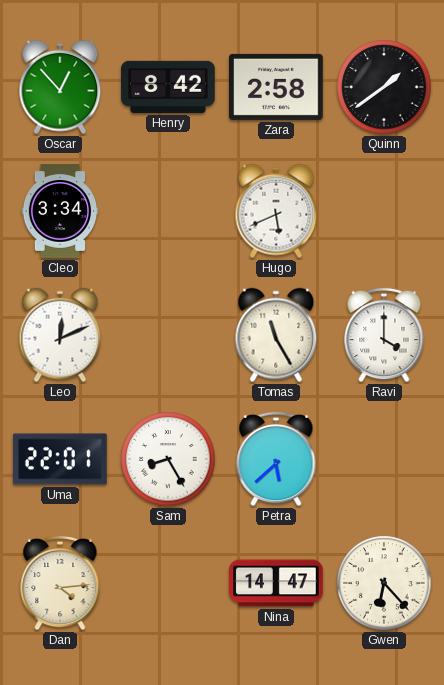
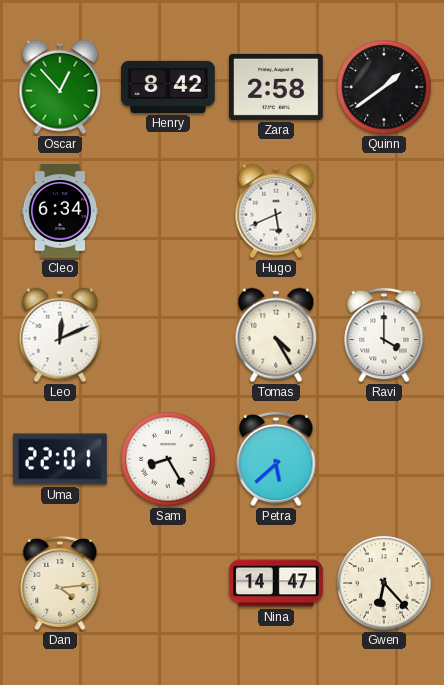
Cleo: 3:34 -> 6:34
Tomas: 11:25 -> 4:25
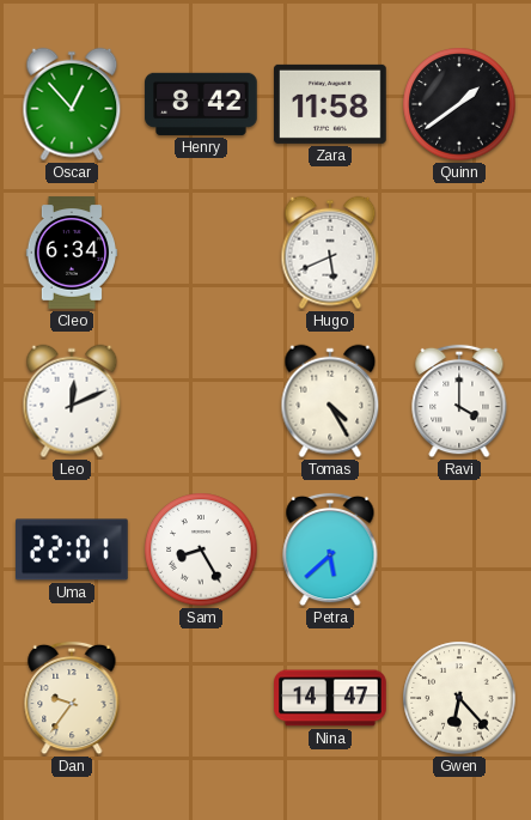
Zara: 2:58 -> 11:58
Dan: 4:14 -> 9:36
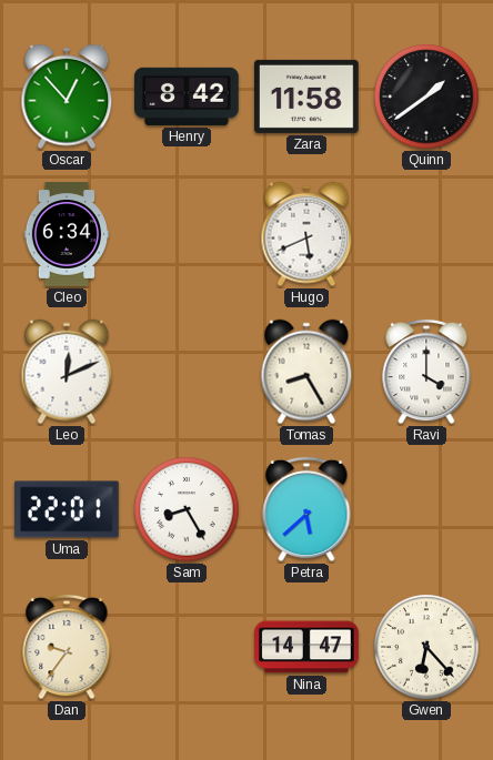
Tomas: 4:25 -> 8:25
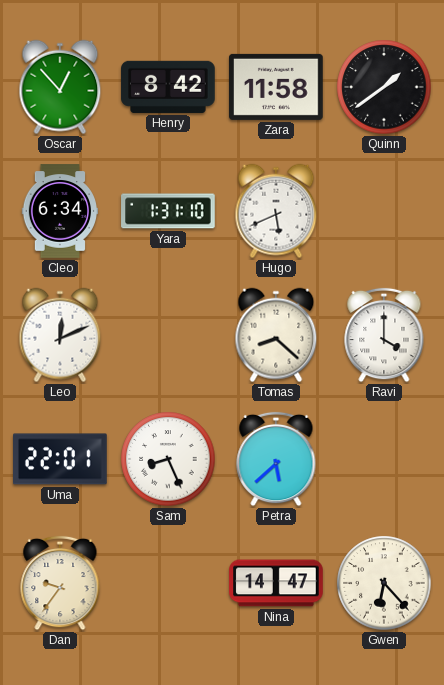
Yara: none -> 1:31
Tomas: 8:25 -> 8:22
Sam: 8:25 -> 8:26
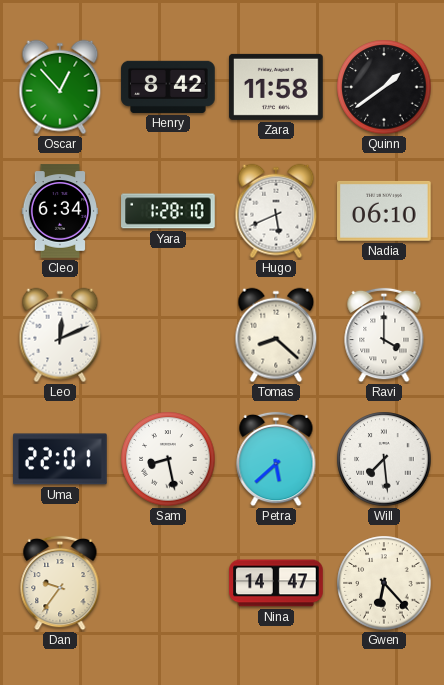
Yara: 1:31 -> 1:28
Nadia: none -> 06:10
Sam: 8:26 -> 8:28
Will: none -> 7:29
